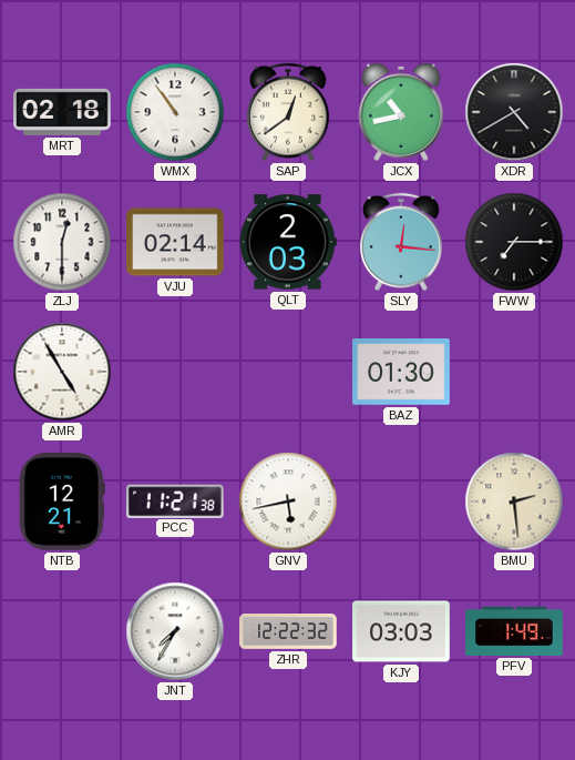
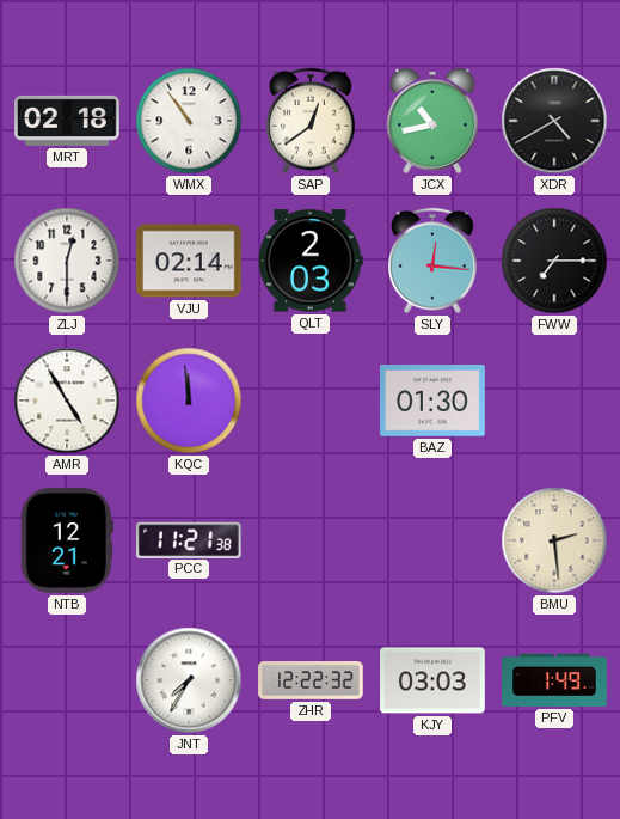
KQC: none -> 11:59
GNV: 5:43 -> none
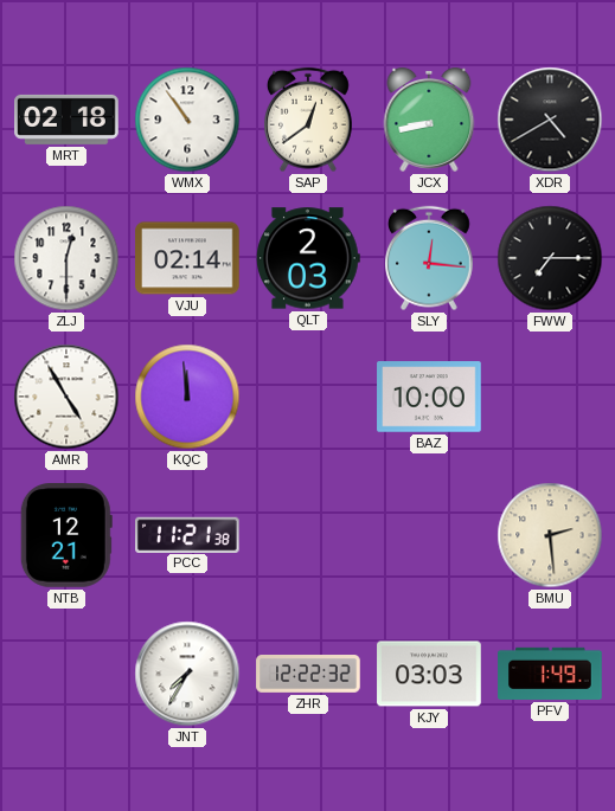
JCX: 10:43 -> 8:43
BAZ: 01:30 -> 10:00
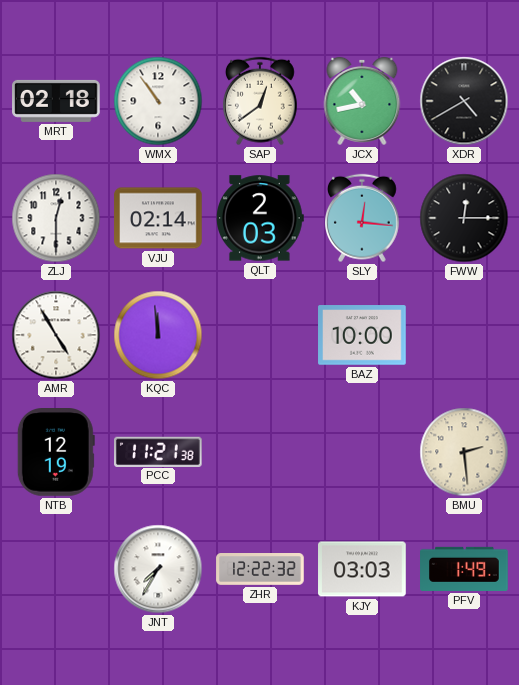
JCX: 8:43 -> 10:43
FWW: 7:15 -> 12:15
NTB: 12:21 -> 12:19
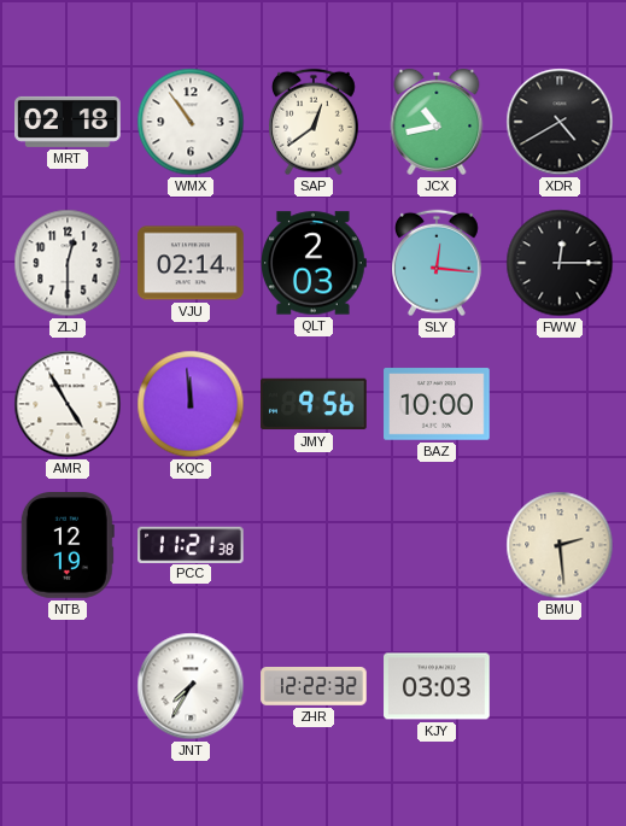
JMY: none -> 9:56
PFV: 1:49 -> none
